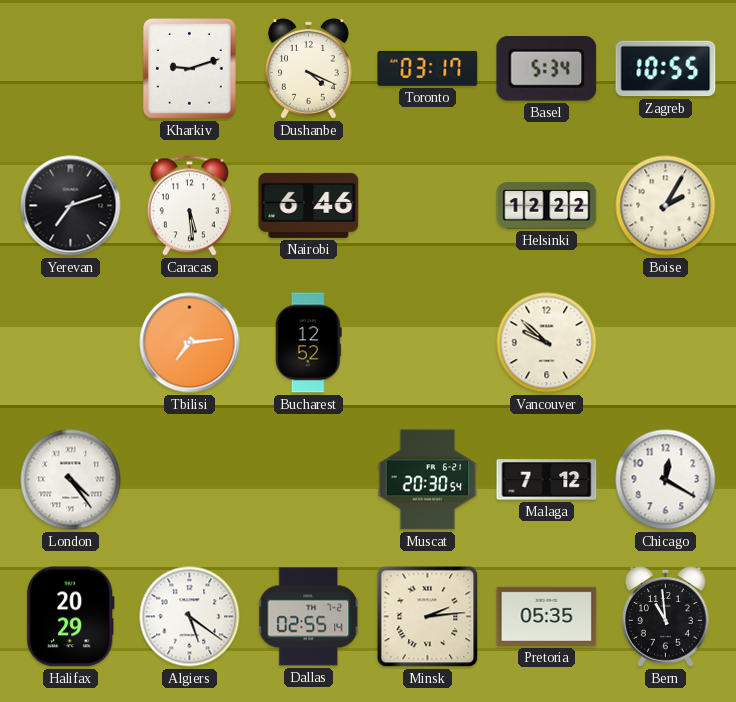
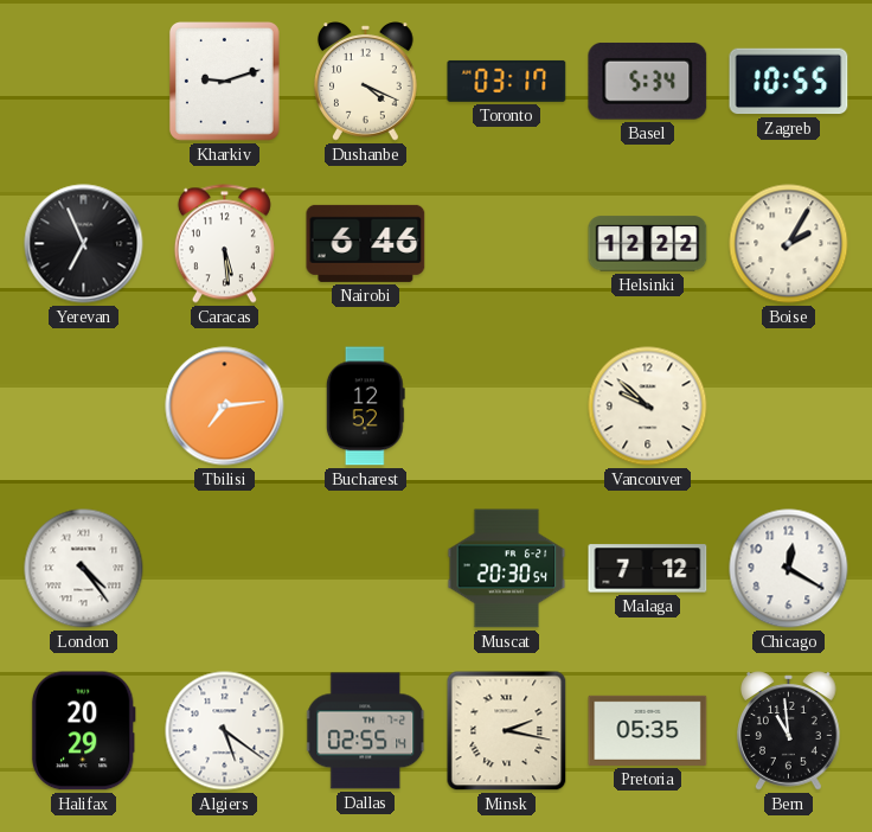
Yerevan: 7:12 -> 6:56
Minsk: 2:14 -> 2:17
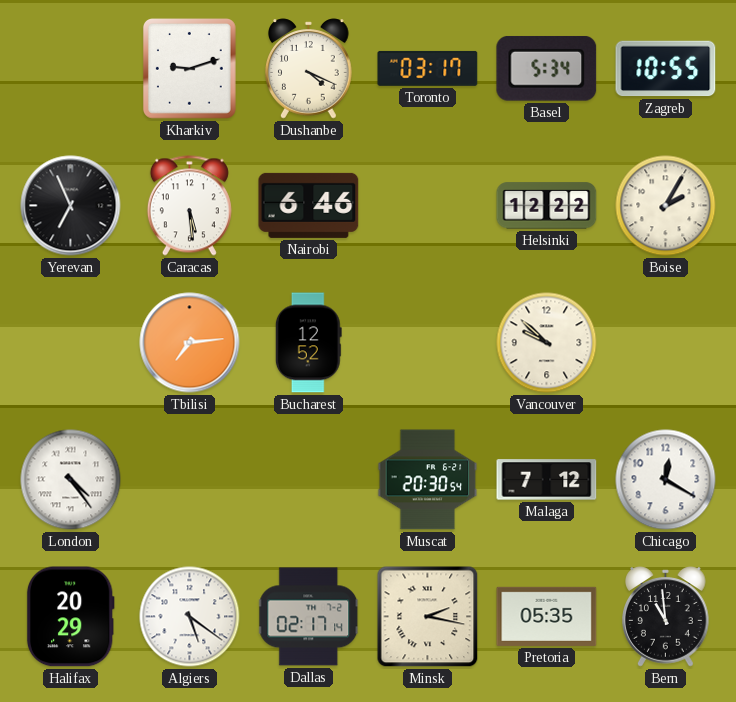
Dallas: 02:55 -> 02:17
